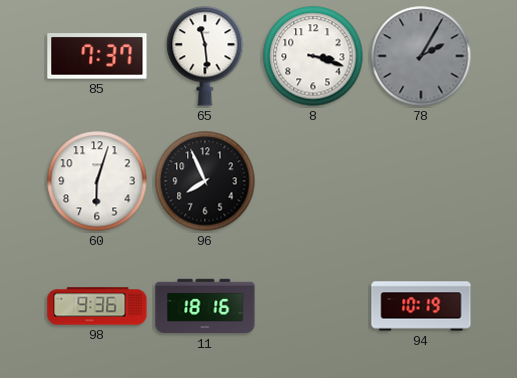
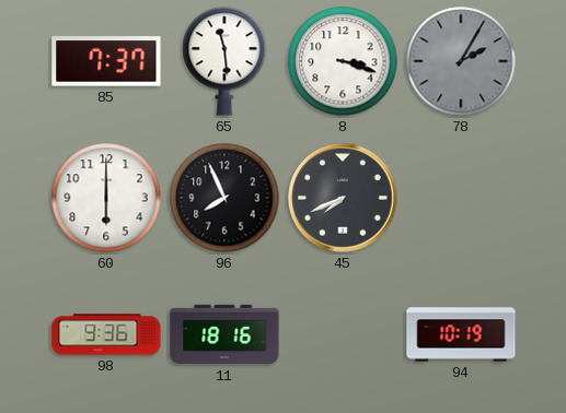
60: 6:03 -> 6:00
45: none -> 7:41
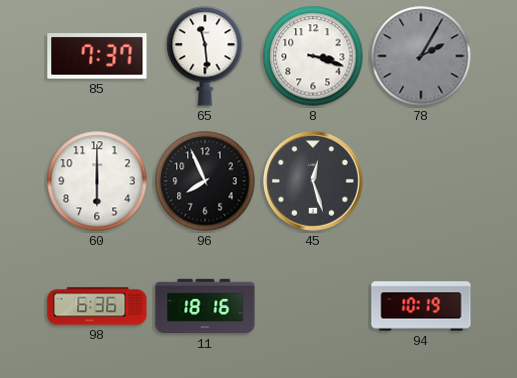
45: 7:41 -> 12:27
98: 9:36 -> 6:36
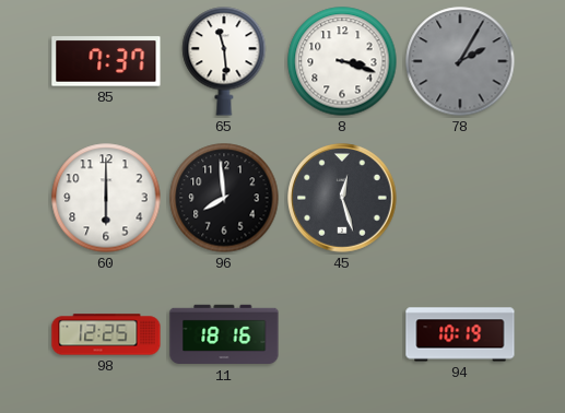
96: 7:56 -> 7:59
98: 6:36 -> 12:25
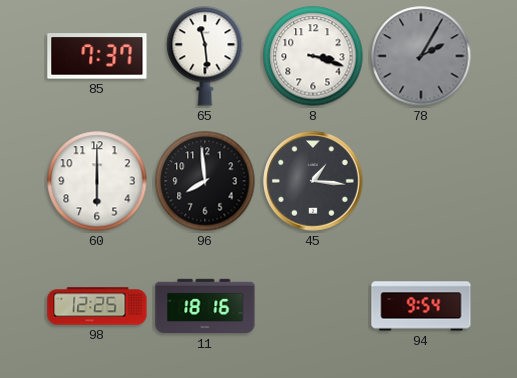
45: 12:27 -> 1:16
94: 10:19 -> 9:54
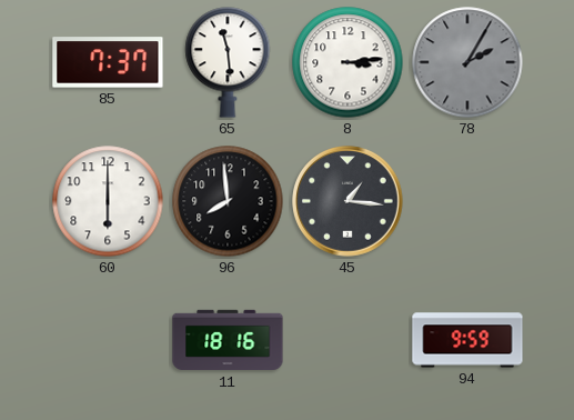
8: 3:18 -> 3:14
98: 12:25 -> none
94: 9:54 -> 9:59
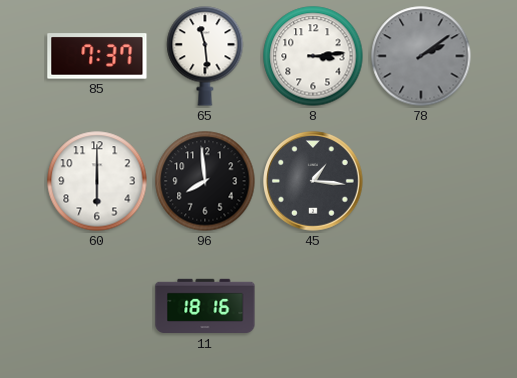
78: 2:05 -> 2:09
94: 9:59 -> none
